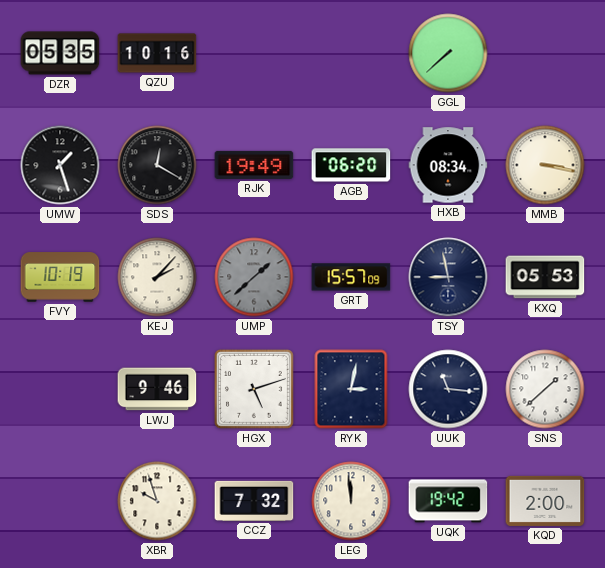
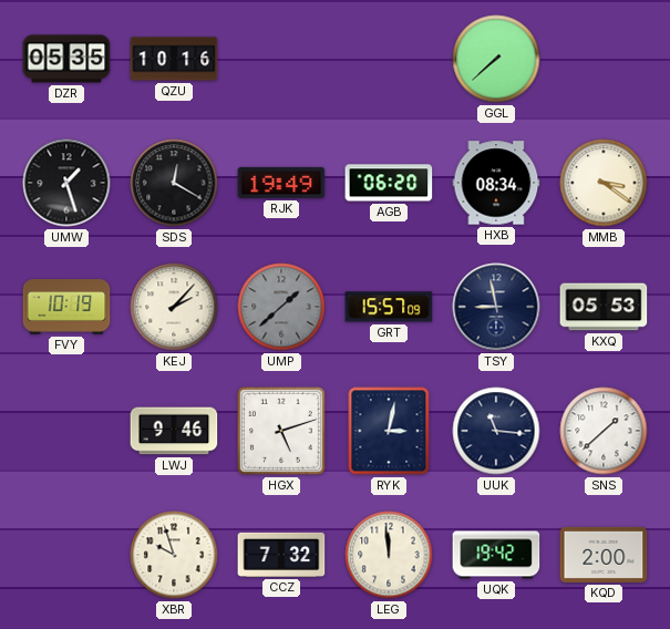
MMB: 3:17 -> 3:21
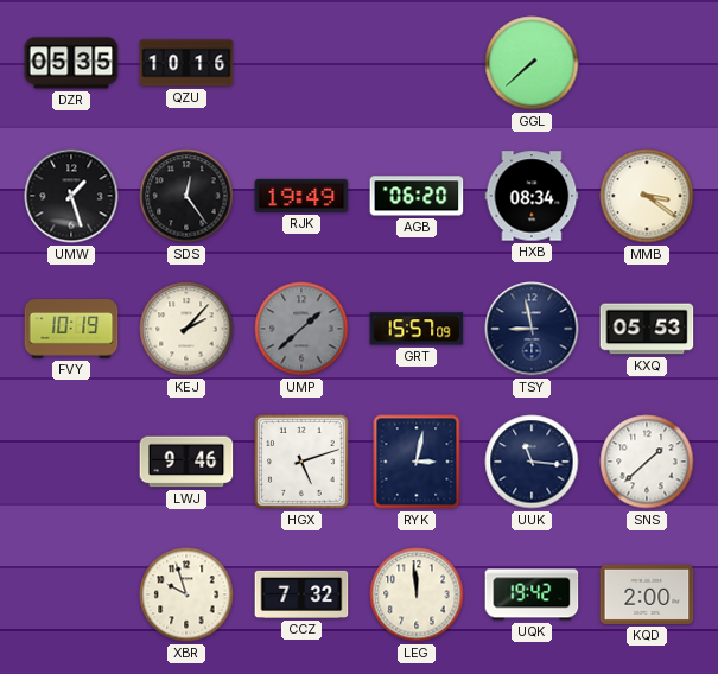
SDS: 12:20 -> 12:24
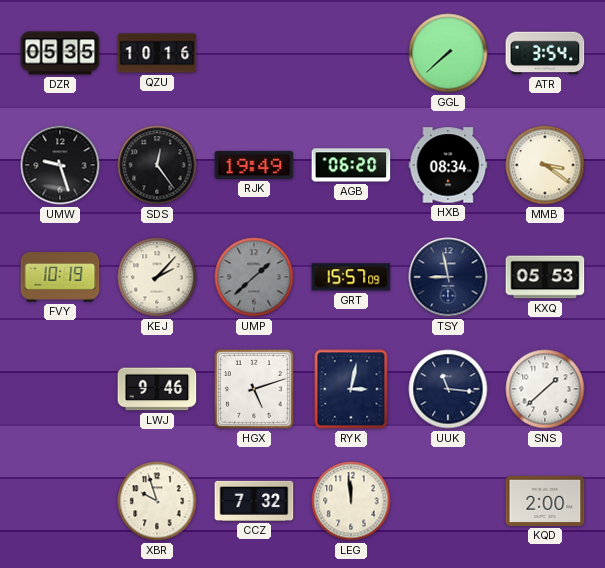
ATR: none -> 3:54
UMW: 1:27 -> 9:27
UQK: 19:42 -> none
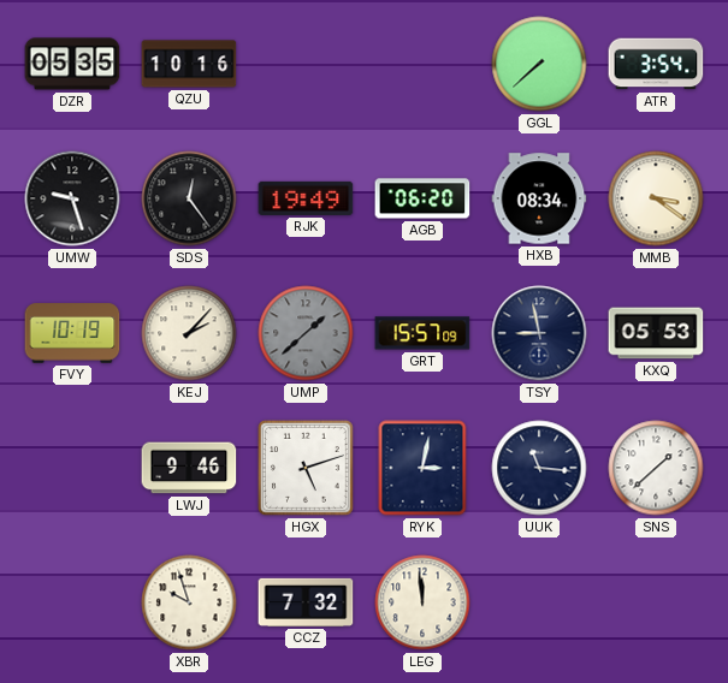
KQD: 2:00 -> none
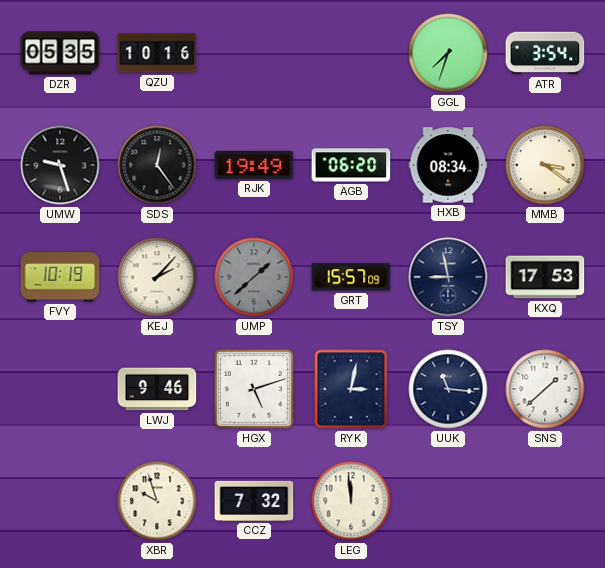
GGL: 7:38 -> 7:33
KXQ: 05:53 -> 17:53
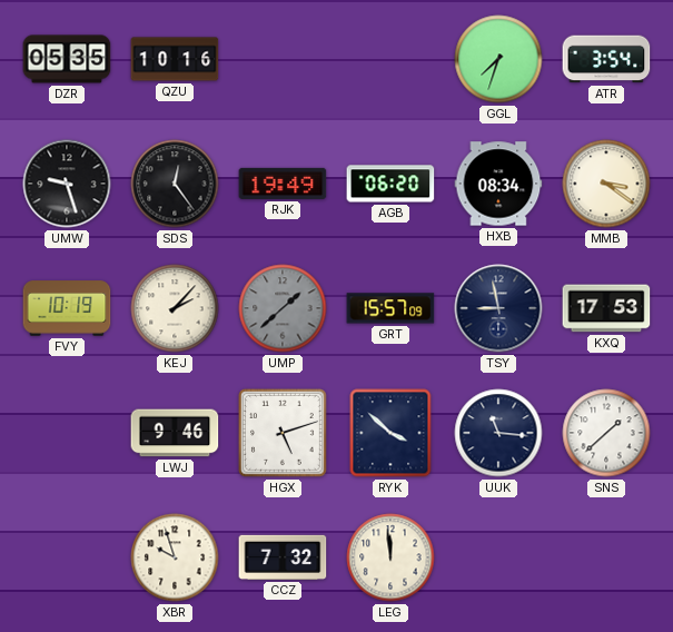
RYK: 3:02 -> 3:52
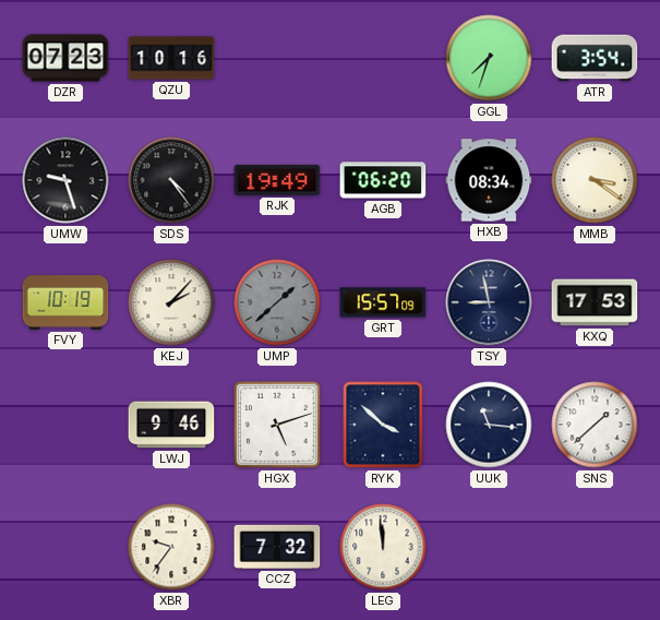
DZR: 05:35 -> 07:23
SDS: 12:24 -> 4:24
XBR: 9:57 -> 9:36
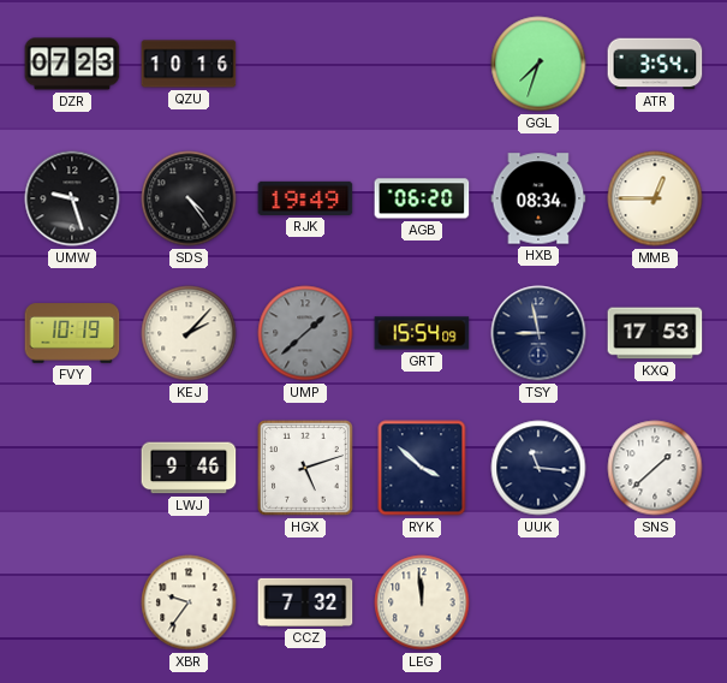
MMB: 3:21 -> 12:45
GRT: 15:57 -> 15:54
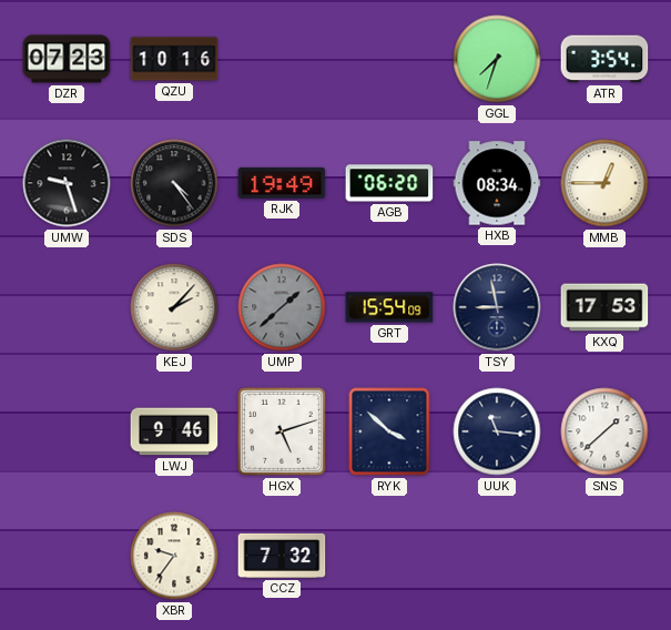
FVY: 10:19 -> none
LEG: 11:59 -> none
